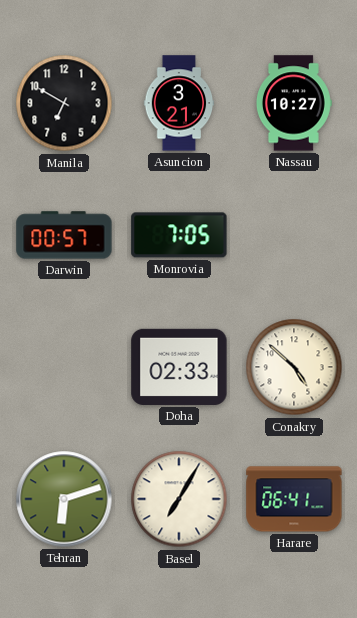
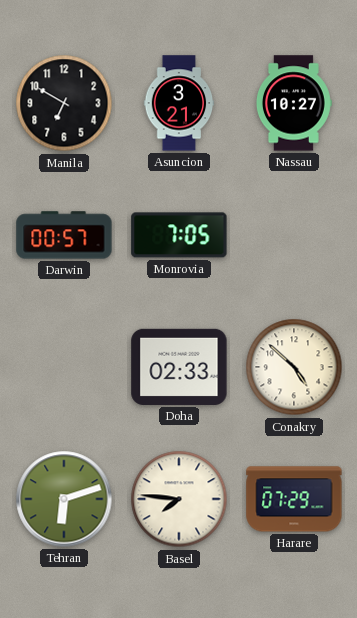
Basel: 7:05 -> 7:46
Harare: 06:41 -> 07:29
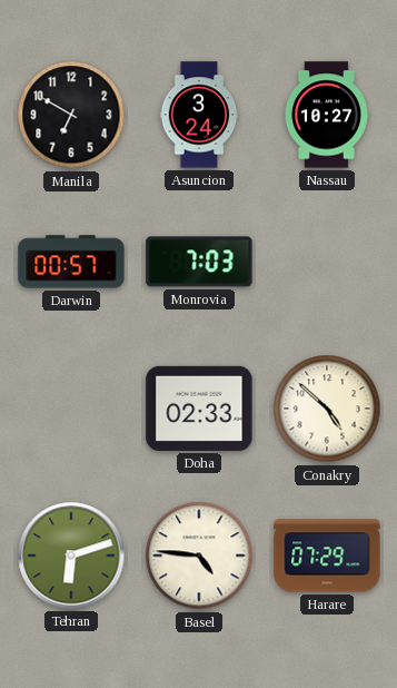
Asuncion: 3:21 -> 3:24
Monrovia: 7:05 -> 7:03
Basel: 7:46 -> 4:46
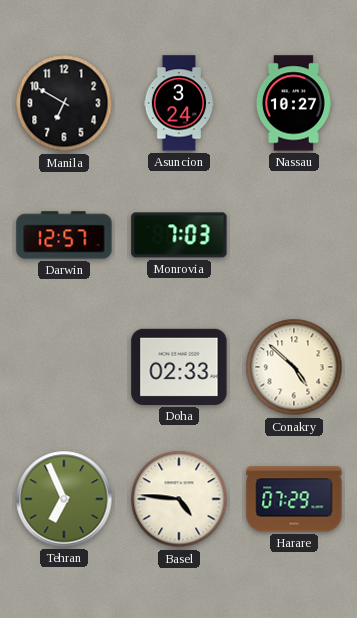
Darwin: 00:57 -> 12:57
Tehran: 6:12 -> 6:56
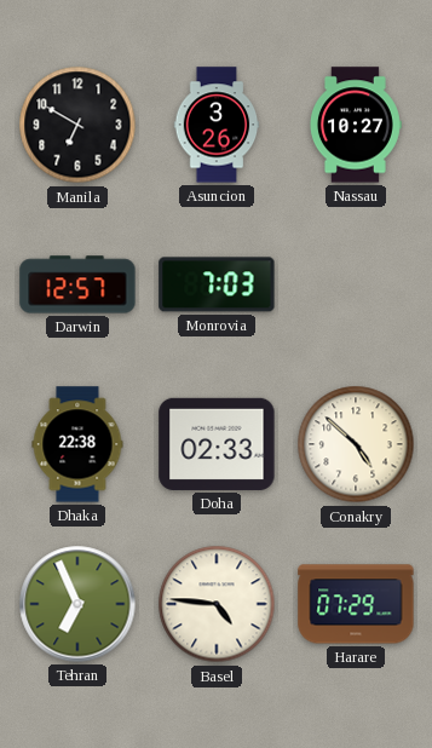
Asuncion: 3:24 -> 3:26
Dhaka: none -> 22:38
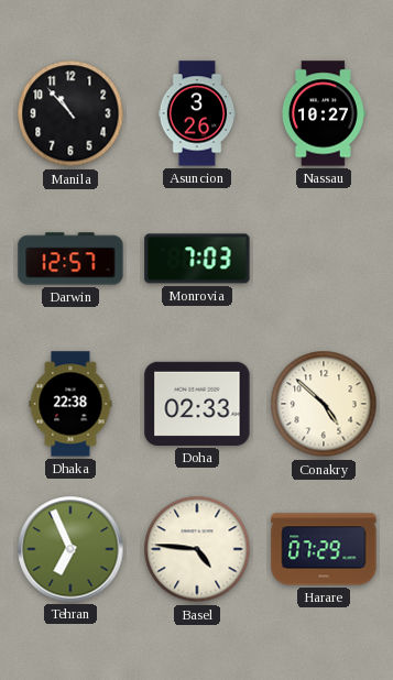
Manila: 6:50 -> 10:53
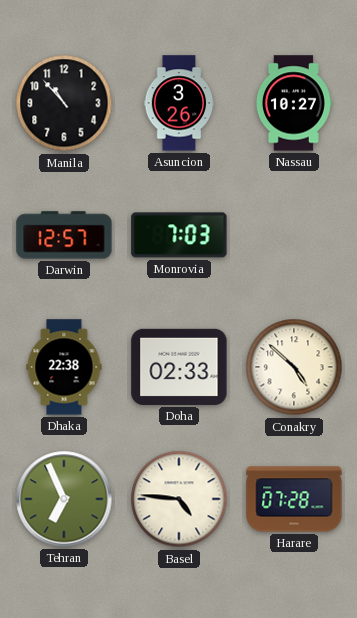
Harare: 07:29 -> 07:28
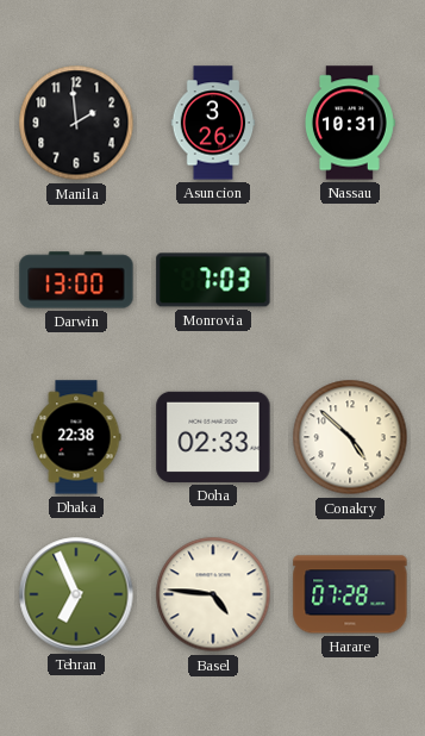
Manila: 10:53 -> 1:59
Nassau: 10:27 -> 10:31
Darwin: 12:57 -> 13:00
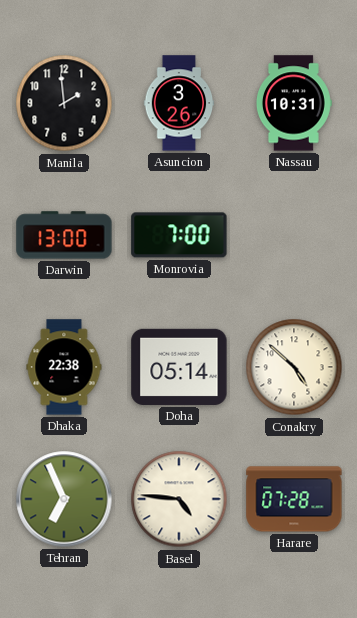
Monrovia: 7:03 -> 7:00
Doha: 02:33 -> 05:14
